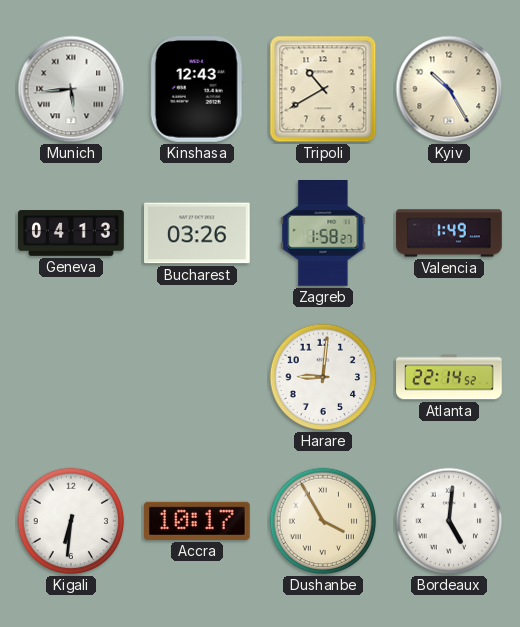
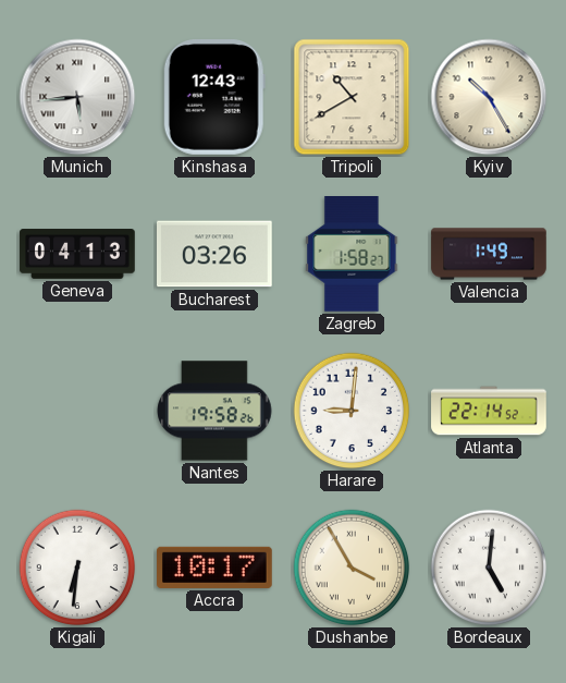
Nantes: none -> 19:58
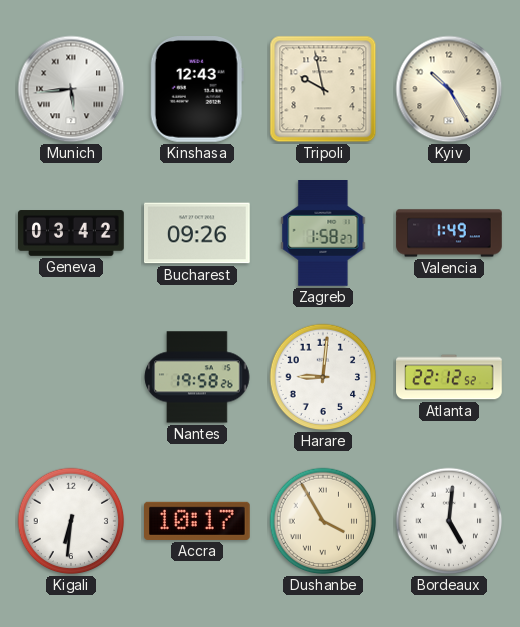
Tripoli: 10:40 -> 9:58
Geneva: 04:13 -> 03:42
Bucharest: 03:26 -> 09:26
Atlanta: 22:14 -> 22:12
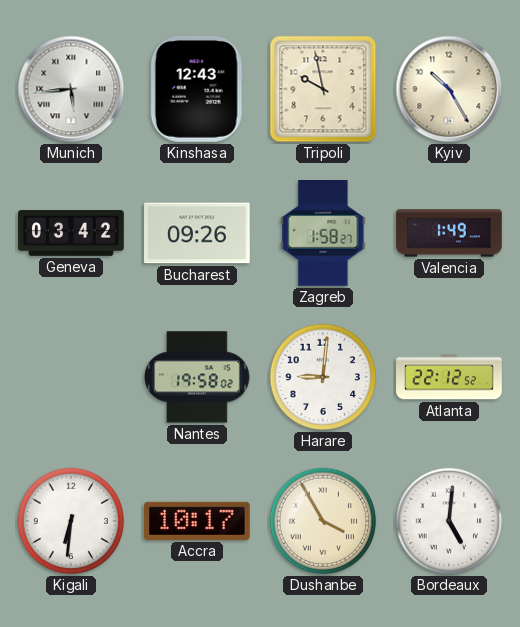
Nantes: 19:58:26 -> 19:58:02
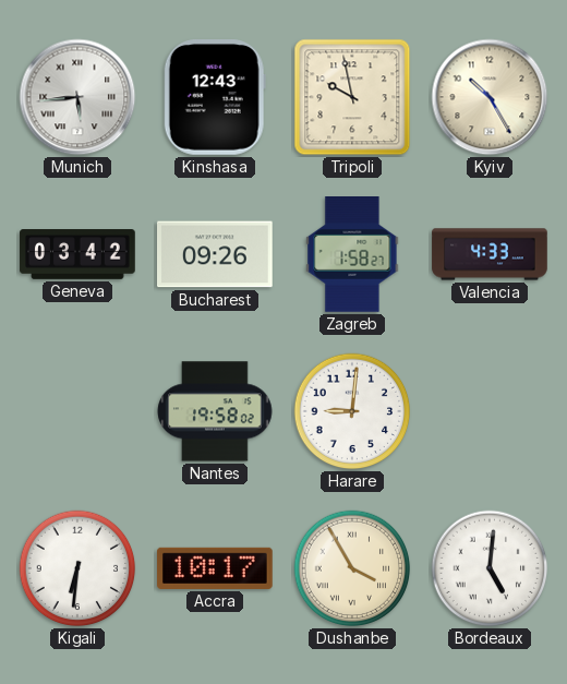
Valencia: 1:49 -> 4:33
Atlanta: 22:12 -> none
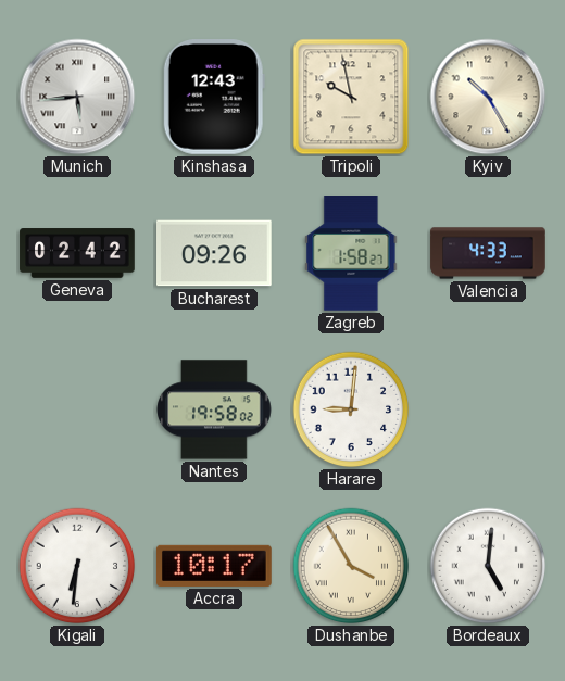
Geneva: 03:42 -> 02:42
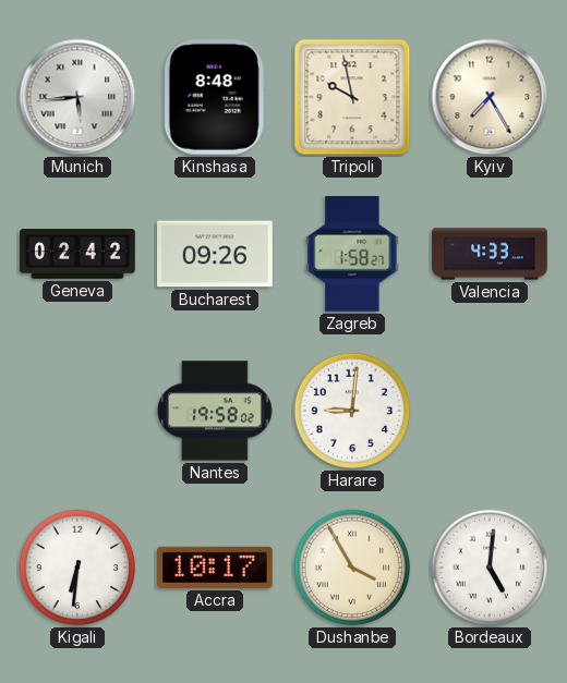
Kinshasa: 12:43 -> 8:48
Kyiv: 10:25 -> 7:25
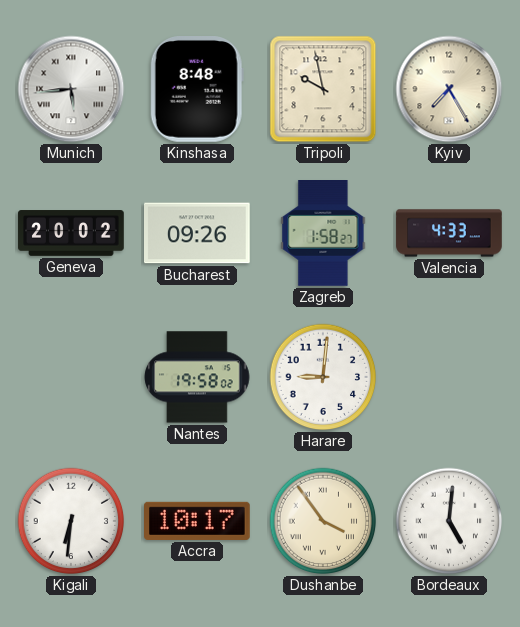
Geneva: 02:42 -> 20:02
Dushanbe: 3:55 -> 3:54
